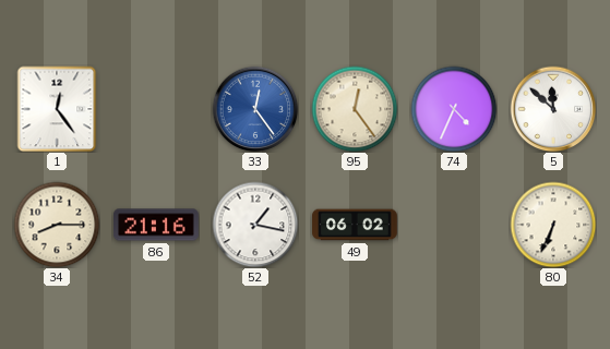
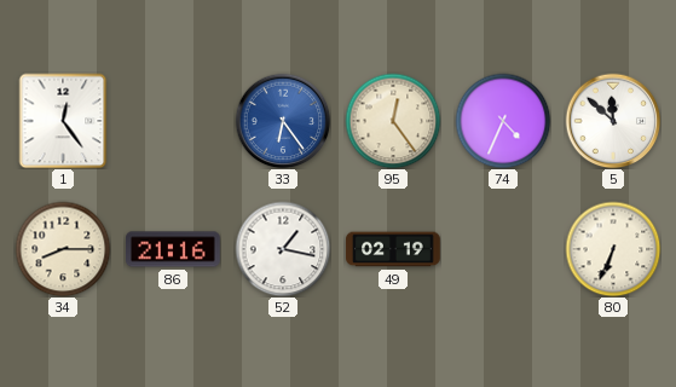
33: 12:24 -> 6:24
49: 06:02 -> 02:19
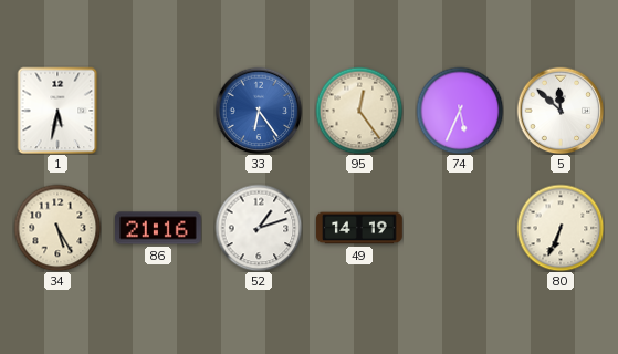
1: 12:24 -> 5:32
74: 4:34 -> 5:34
34: 8:15 -> 5:25
52: 1:17 -> 1:12
49: 02:19 -> 14:19
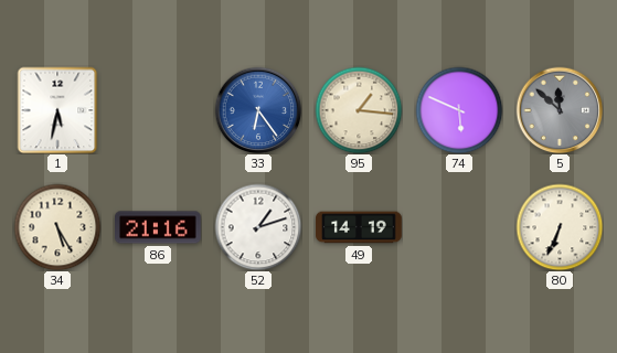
95: 12:24 -> 1:16
74: 5:34 -> 5:49
5 dial: white -> grey
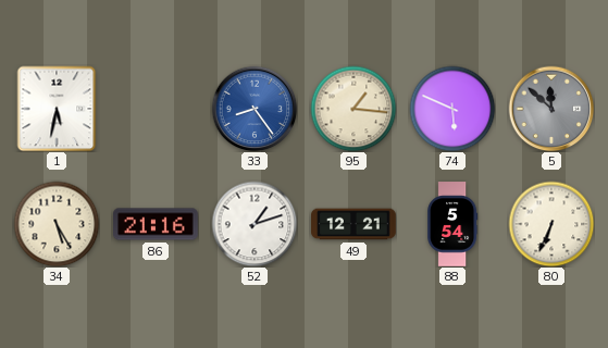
33: 6:24 -> 8:24
49: 14:19 -> 12:21
88: none -> 5:54
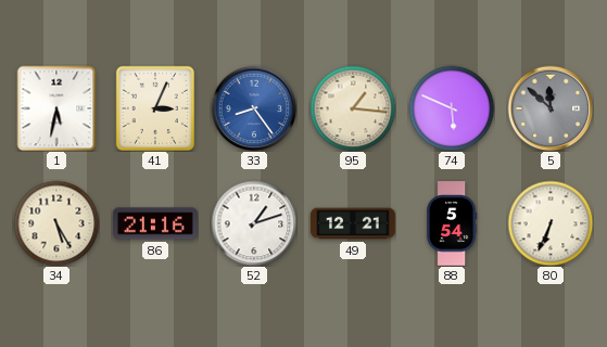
41: none -> 3:04
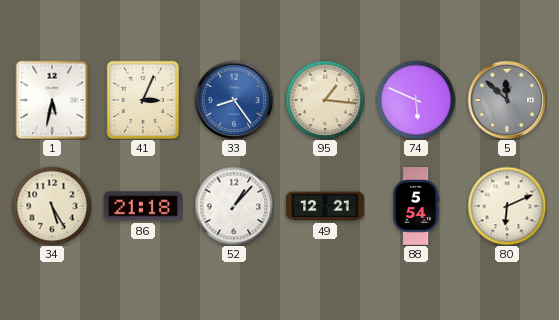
86: 21:16 -> 21:18
52: 1:12 -> 1:07
80: 6:34 -> 6:11
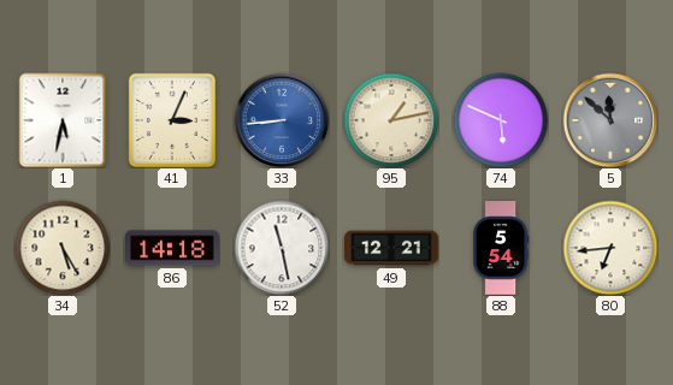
33: 8:24 -> 8:44
95: 1:16 -> 1:13
86: 21:18 -> 14:18
52: 1:07 -> 11:28
80: 6:11 -> 6:44
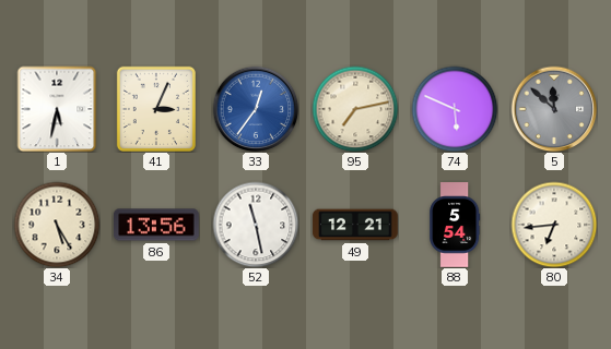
33: 8:44 -> 12:36
95: 1:13 -> 7:13
86: 14:18 -> 13:56
